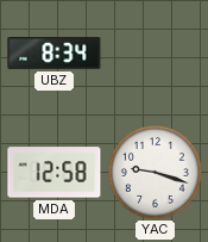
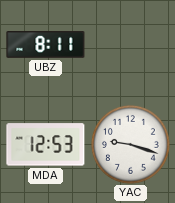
UBZ: 8:34 -> 8:11
MDA: 12:58 -> 12:53
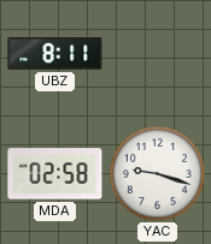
MDA: 12:53 -> 02:58
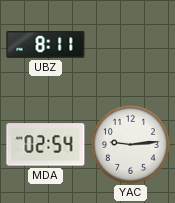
MDA: 02:58 -> 02:54
YAC: 9:18 -> 9:14
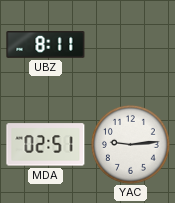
MDA: 02:54 -> 02:51
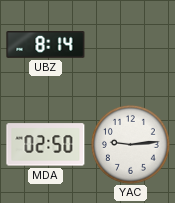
UBZ: 8:11 -> 8:14
MDA: 02:51 -> 02:50
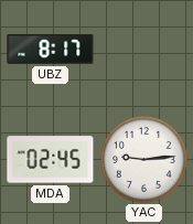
UBZ: 8:14 -> 8:17
MDA: 02:50 -> 02:45
